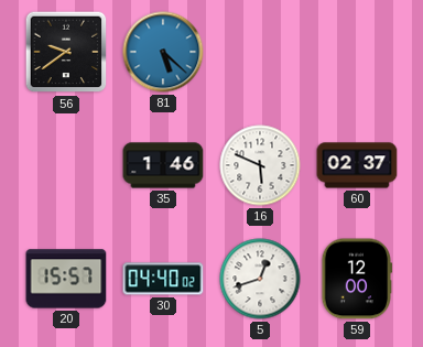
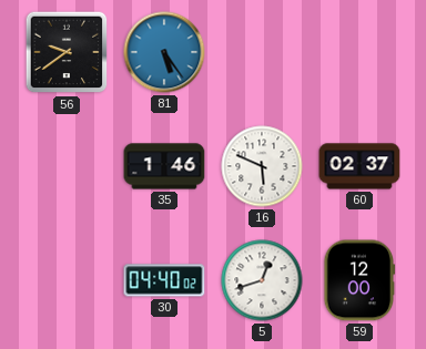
81: 5:22 -> 5:24
20: 15:57 -> none
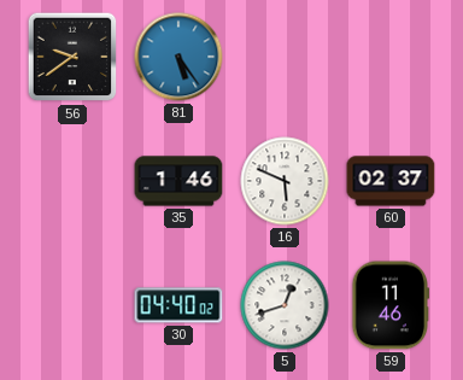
59: 12:00 -> 11:46
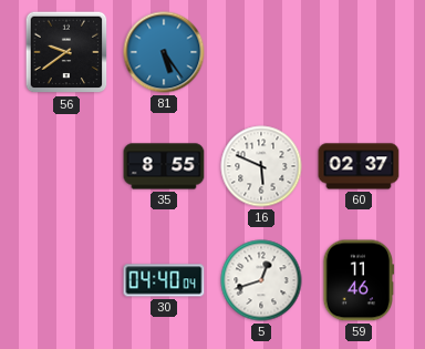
35: 1:46 -> 8:55
30: 04:40:02 -> 04:40:04
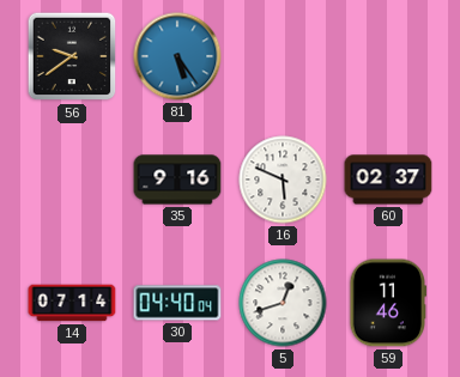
35: 8:55 -> 9:16
14: none -> 07:14
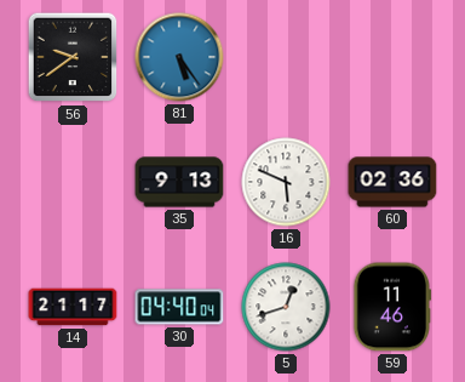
35: 9:16 -> 9:13
60: 02:37 -> 02:36
14: 07:14 -> 21:17
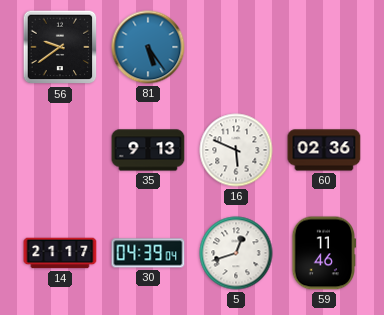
30: 04:40 -> 04:39
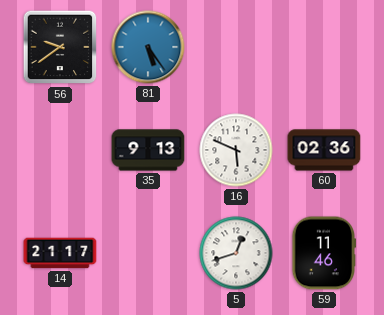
30: 04:39 -> none
